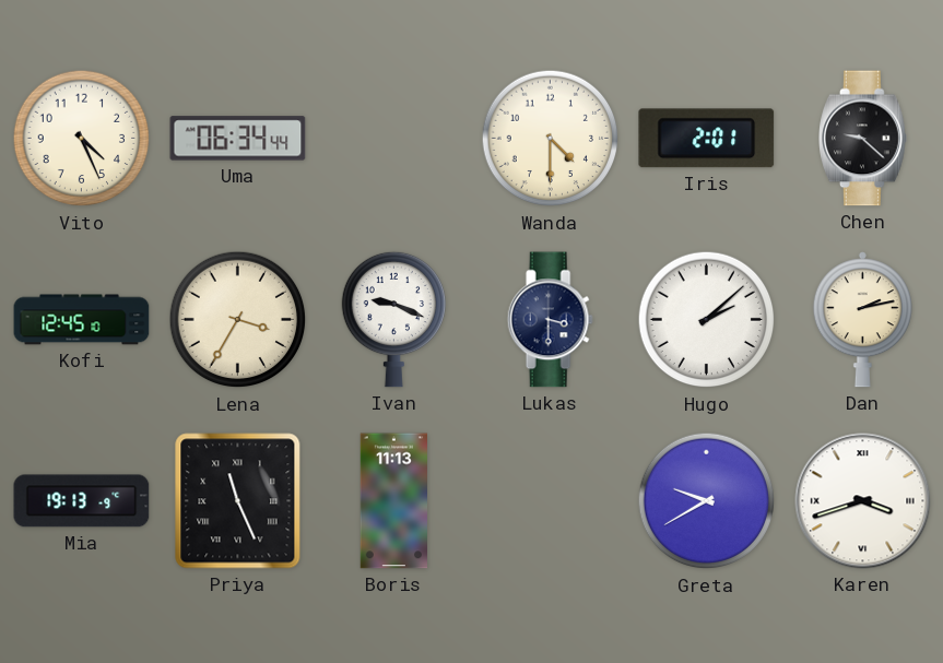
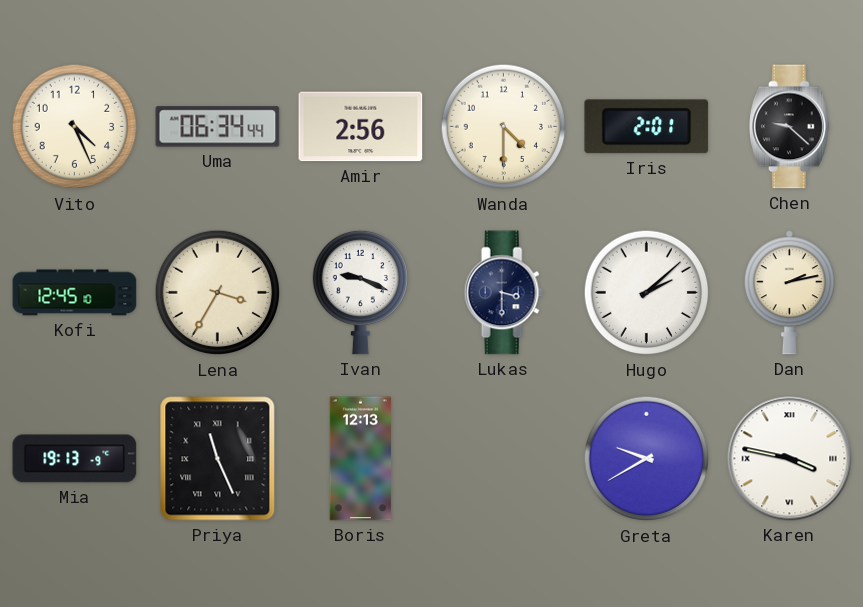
Amir: none -> 2:56
Boris: 11:13 -> 12:13
Karen: 3:42 -> 3:47
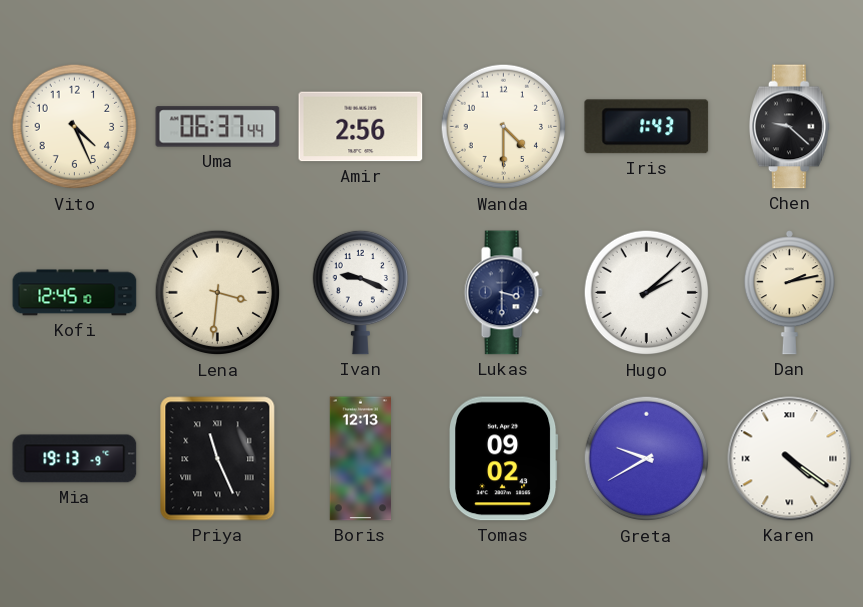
Uma: 06:34 -> 06:37
Iris: 2:01 -> 1:43
Lena: 3:35 -> 3:31
Tomas: none -> 09:02
Karen: 3:47 -> 4:21
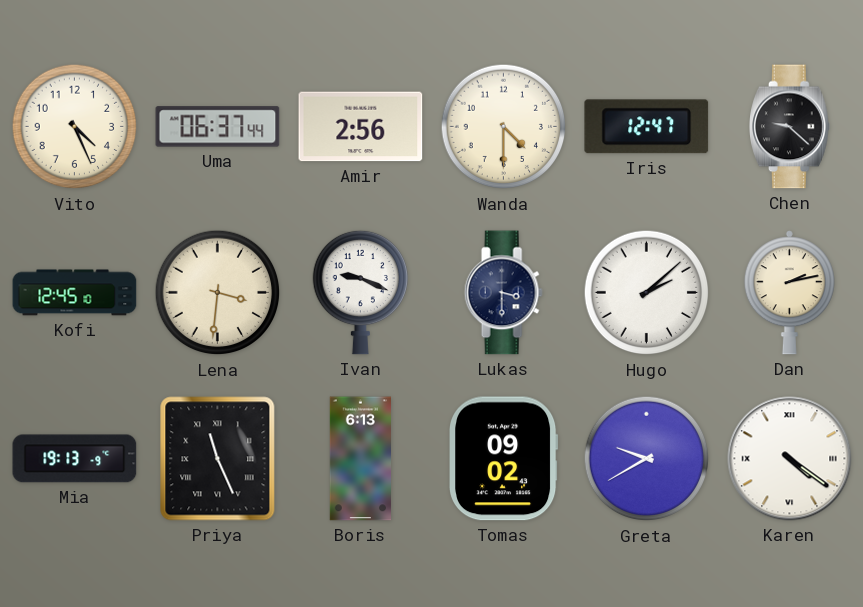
Iris: 1:43 -> 12:47
Boris: 12:13 -> 6:13
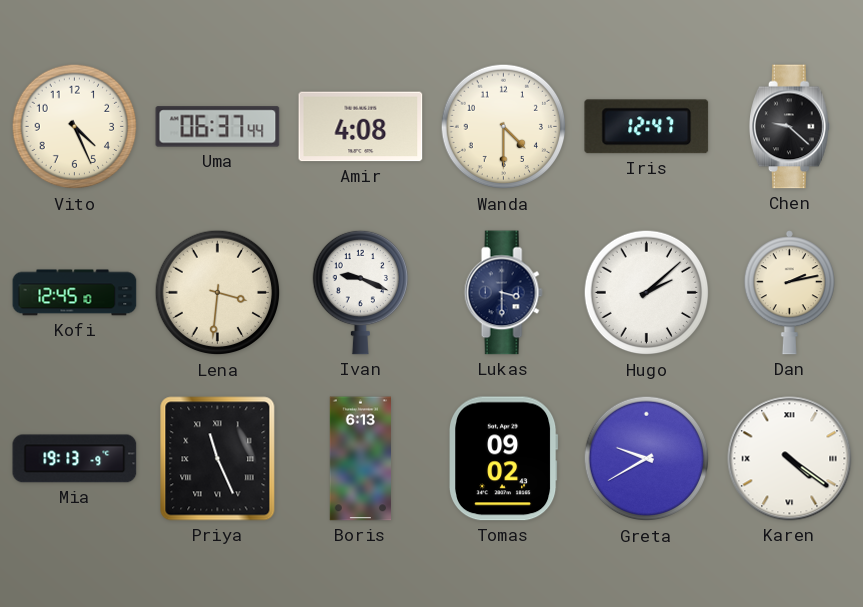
Amir: 2:56 -> 4:08
